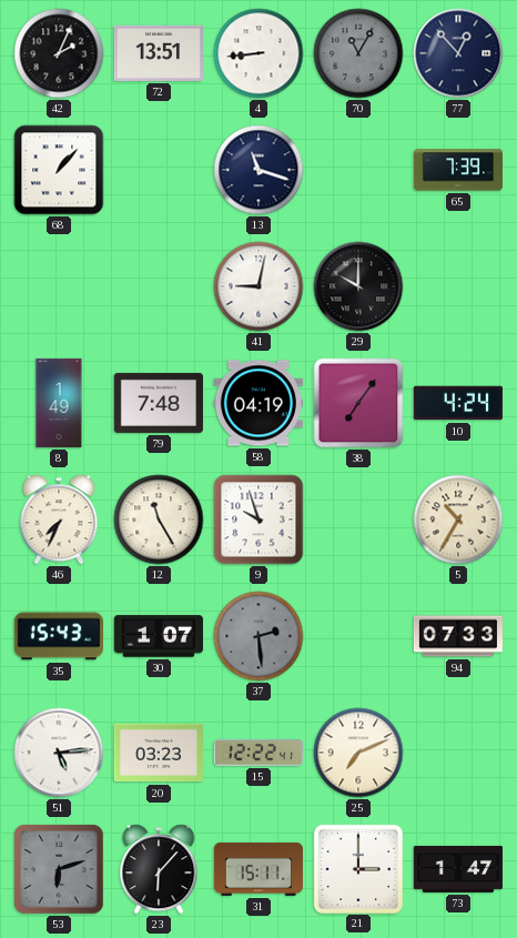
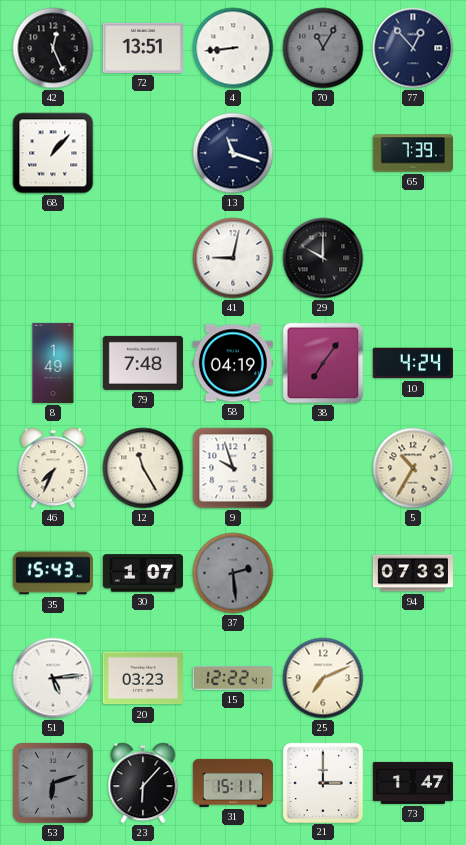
42: 2:04 -> 12:26
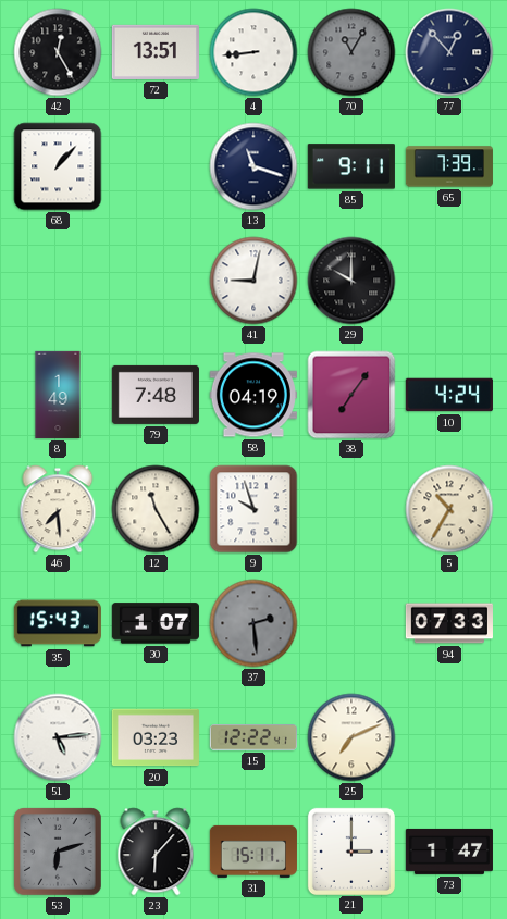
42: 12:26 -> 12:25
85: none -> 9:11
46: 7:34 -> 7:29
